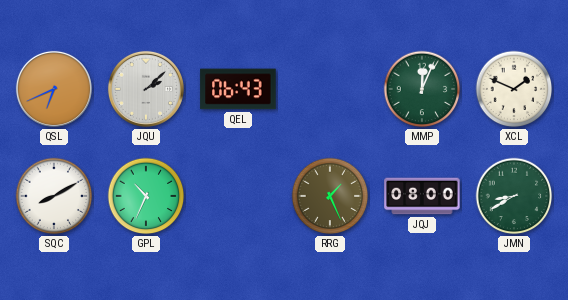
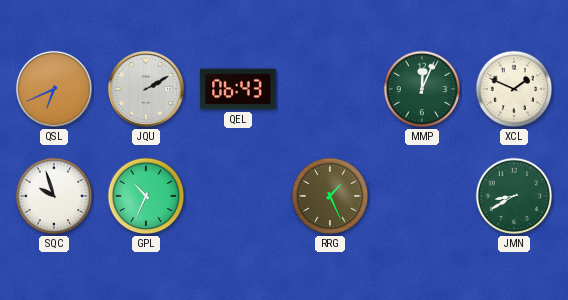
JQU: 2:08 -> 2:10
SQC: 8:10 -> 9:57
JQJ: 08:00 -> none
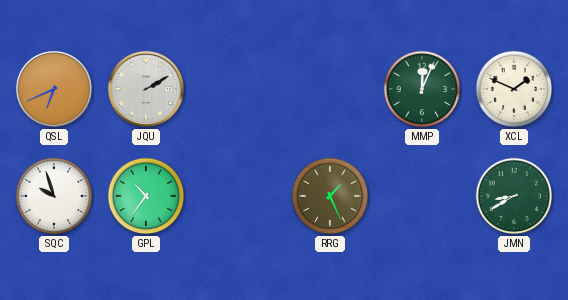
QEL: 06:43 -> none
GPL: 10:34 -> 10:36
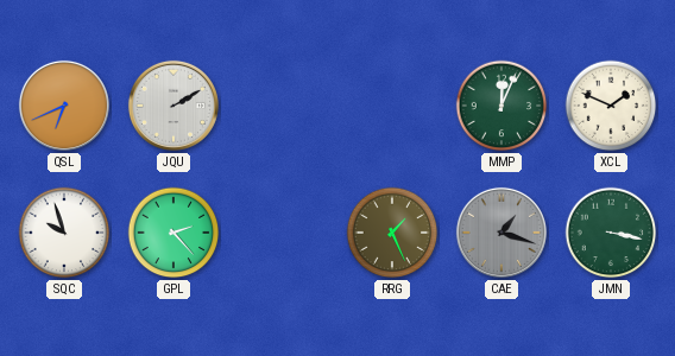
GPL: 10:36 -> 2:23
CAE: none -> 1:18
JMN: 8:40 -> 3:17
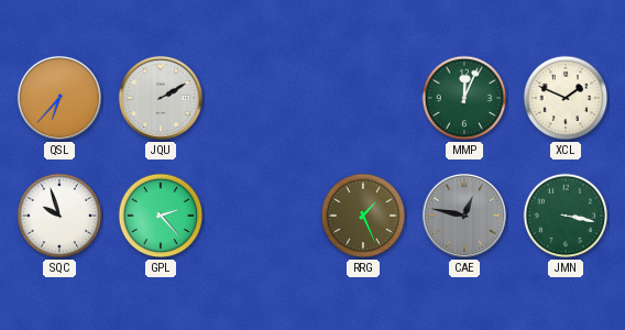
QSL: 6:41 -> 6:37
CAE: 1:18 -> 12:47
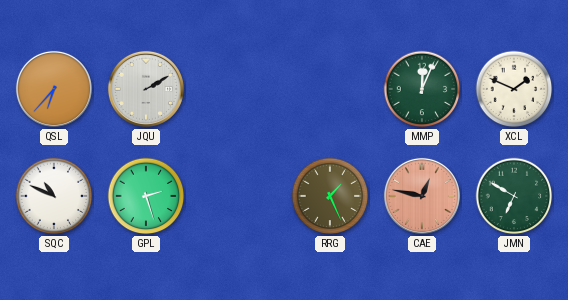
SQC: 9:57 -> 10:49
GPL: 2:23 -> 2:27
CAE dial: grey -> salmon
JMN: 3:17 -> 6:50
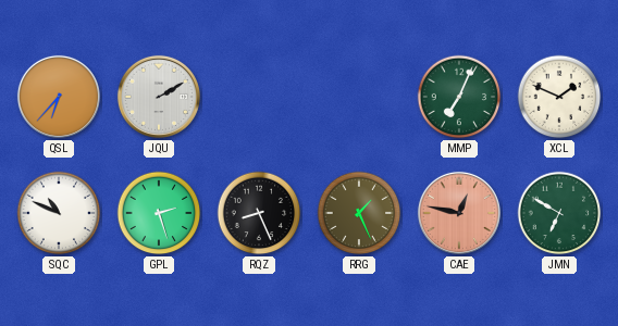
MMP: 12:04 -> 7:04
RQZ: none -> 8:26
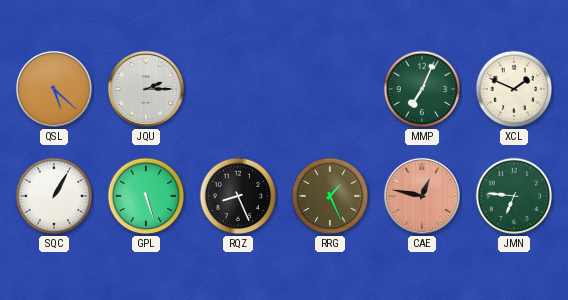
QSL: 6:37 -> 5:22
JQU: 2:10 -> 2:15
SQC: 10:49 -> 1:05
GPL: 2:27 -> 5:27
JMN: 6:50 -> 6:46
